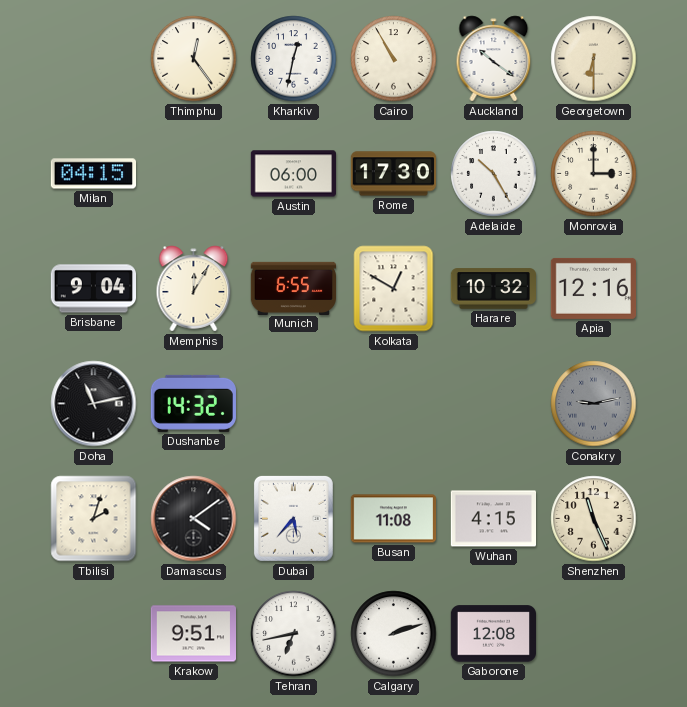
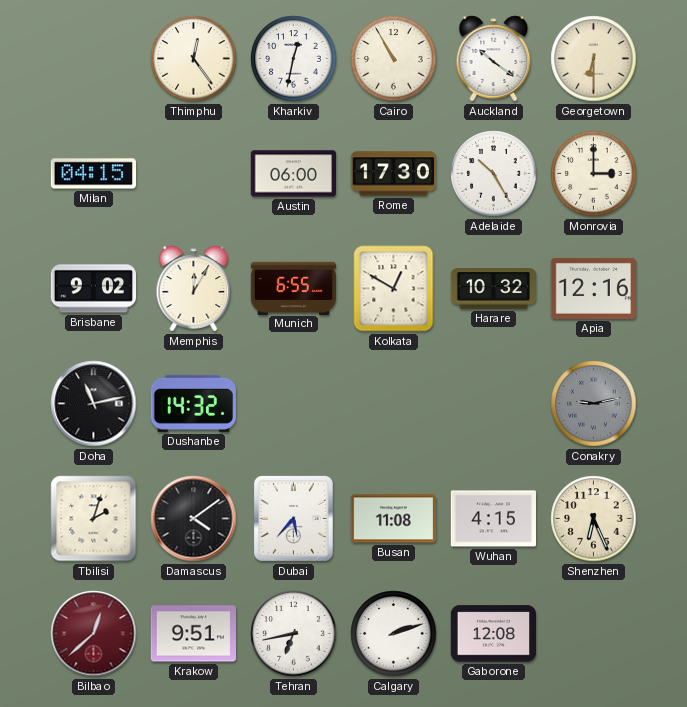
Brisbane: 9:04 -> 9:02
Shenzhen: 11:26 -> 6:26
Bilbao: none -> 12:38
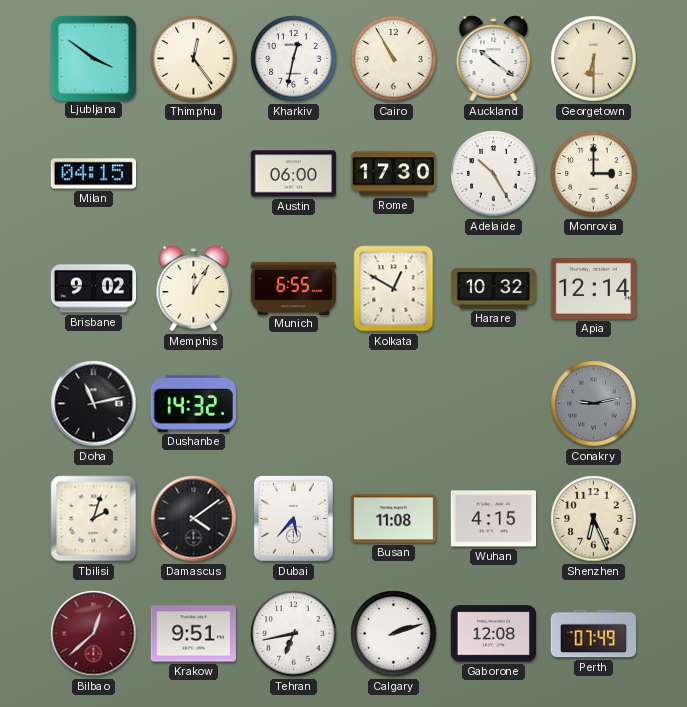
Ljubljana: none -> 3:51
Apia: 12:16 -> 12:14
Perth: none -> 07:49
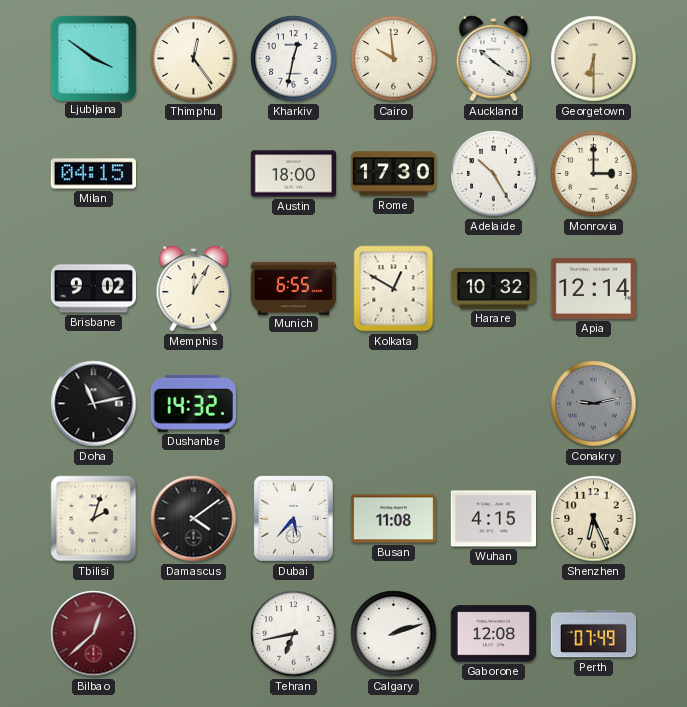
Cairo: 10:55 -> 9:59
Austin: 06:00 -> 18:00
Krakow: 9:51 -> none
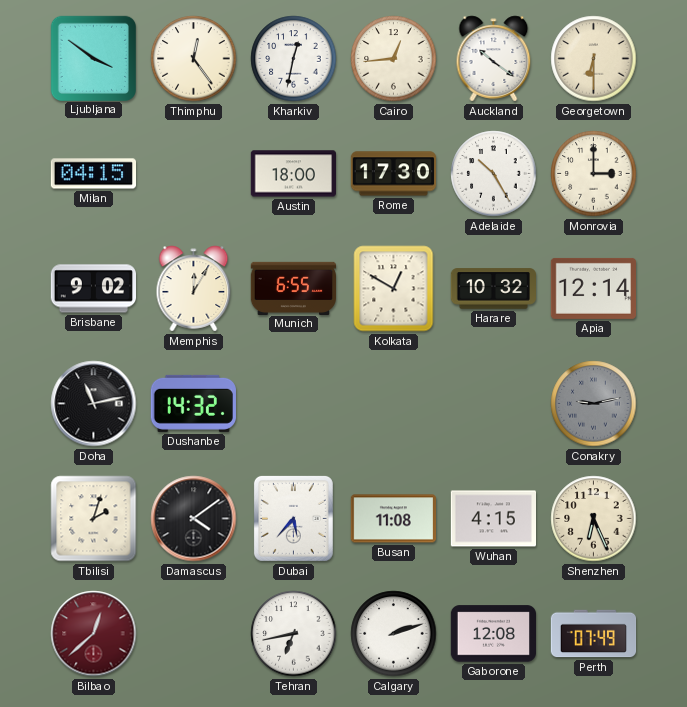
Cairo: 9:59 -> 12:44
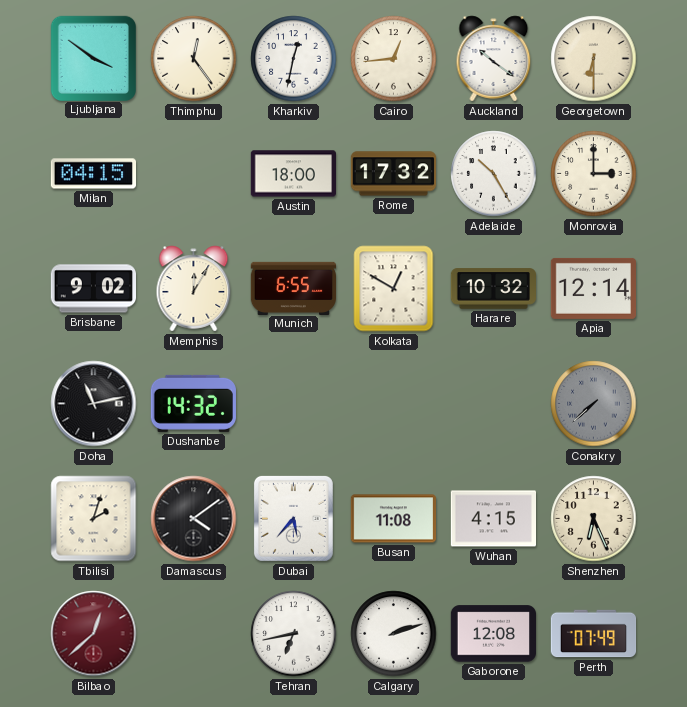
Rome: 17:30 -> 17:32
Conakry: 9:13 -> 7:38
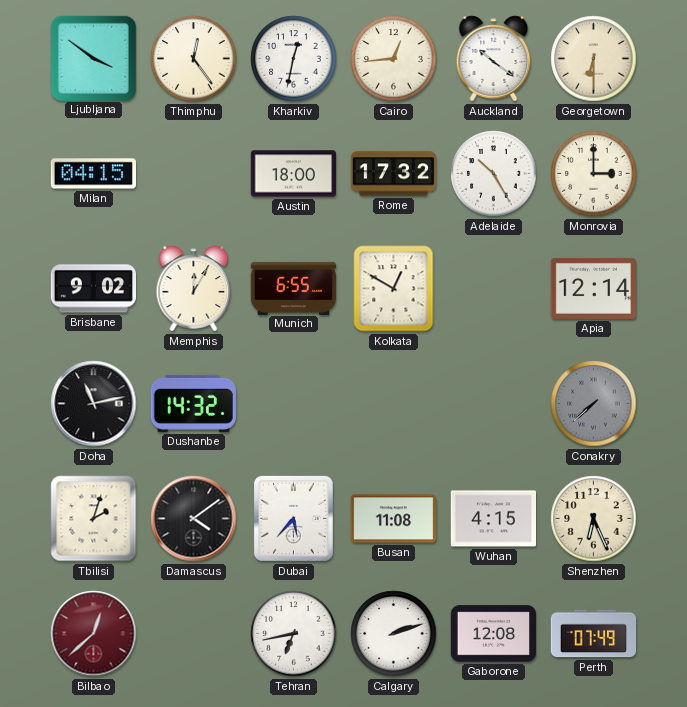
Harare: 10:32 -> none
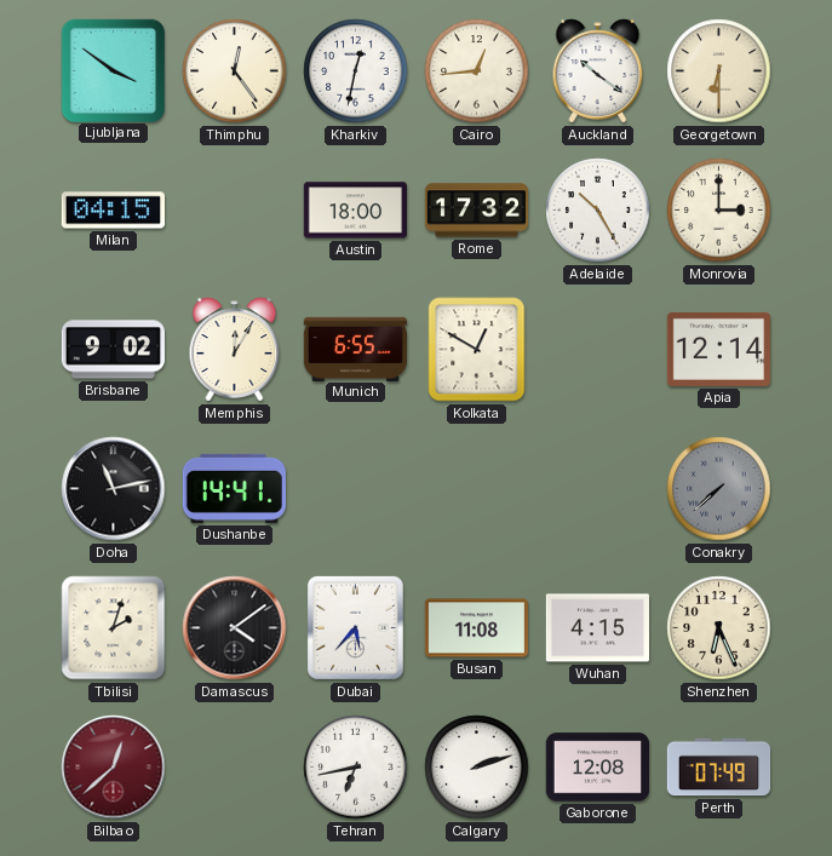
Dushanbe: 14:32 -> 14:41
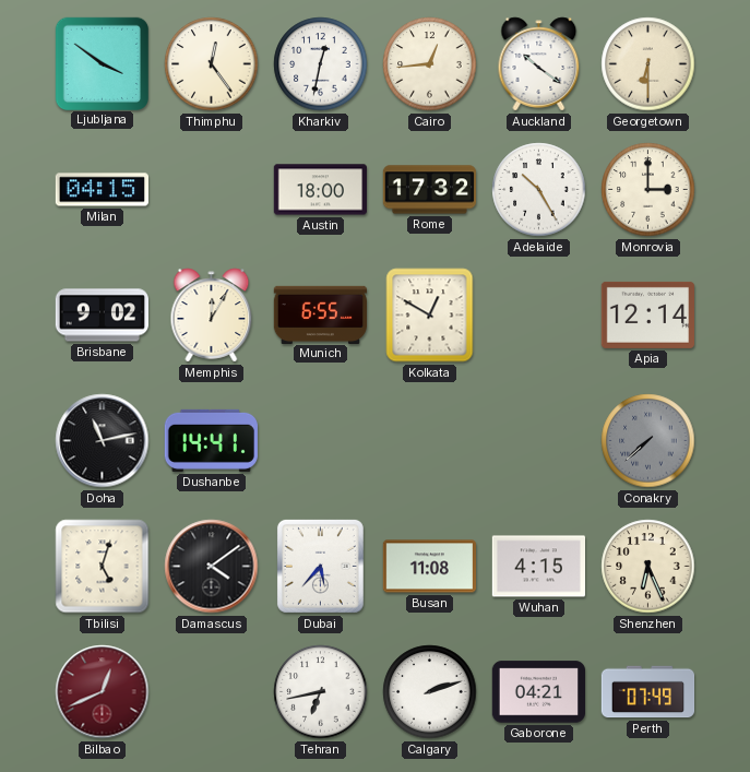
Tbilisi: 2:03 -> 5:03
Bilbao: 12:38 -> 12:41
Gaborone: 12:08 -> 04:21
